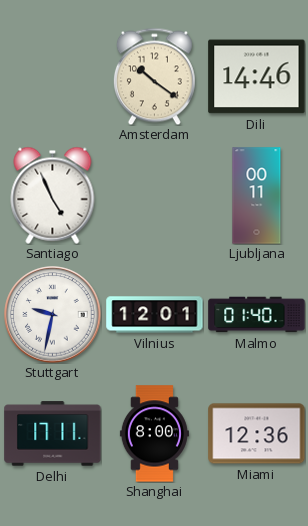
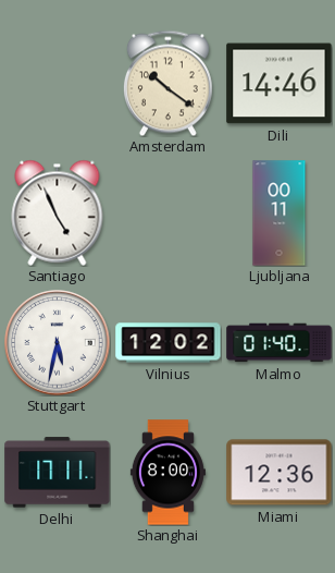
Stuttgart: 9:32 -> 5:32
Vilnius: 12:01 -> 12:02
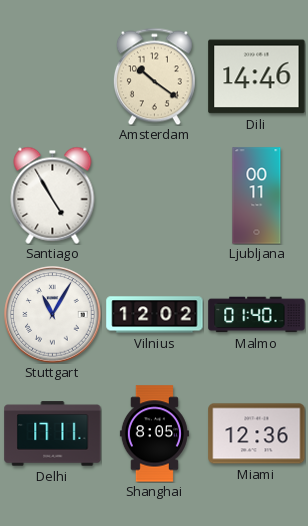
Santiago: 4:56 -> 4:55
Stuttgart: 5:32 -> 11:05
Shanghai: 8:00 -> 8:05
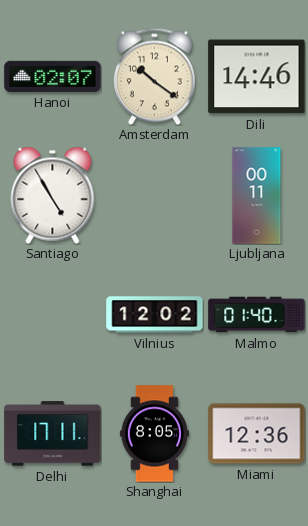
Hanoi: none -> 02:07
Stuttgart: 11:05 -> none
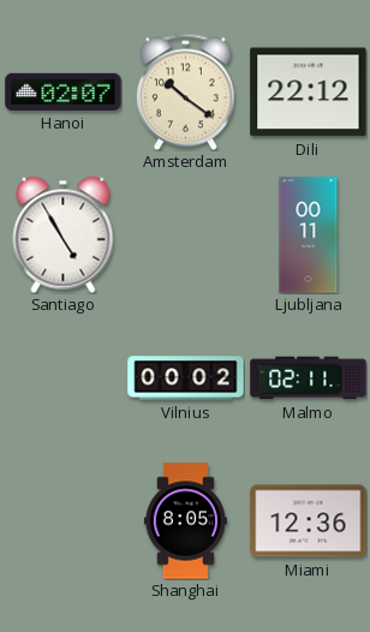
Dili: 14:46 -> 22:12
Vilnius: 12:02 -> 00:02
Malmo: 01:40 -> 02:11
Delhi: 17:11 -> none
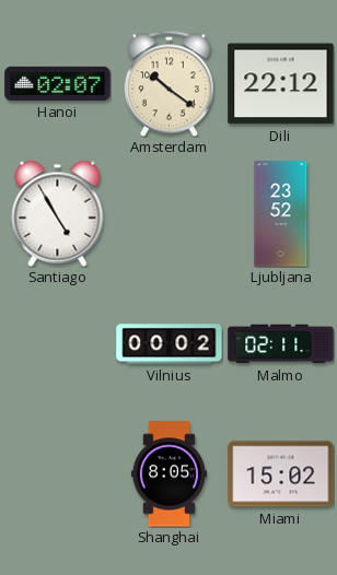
Ljubljana: 00:11 -> 23:52
Miami: 12:36 -> 15:02
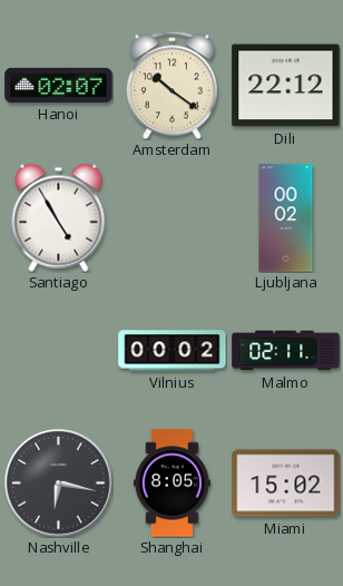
Ljubljana: 23:52 -> 00:02
Nashville: none -> 6:17
